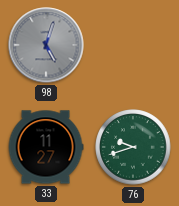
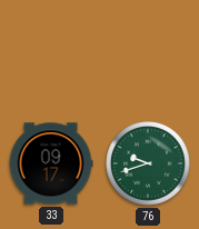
98: 5:03 -> none
33: 11:27 -> 09:17
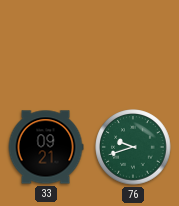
33: 09:17 -> 09:21
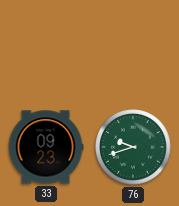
33: 09:21 -> 09:23
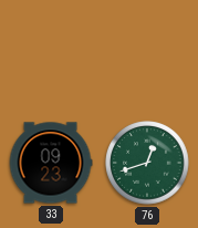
76: 9:42 -> 12:42
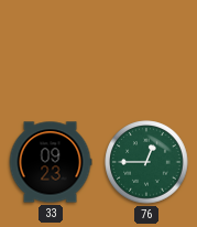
76: 12:42 -> 12:45
